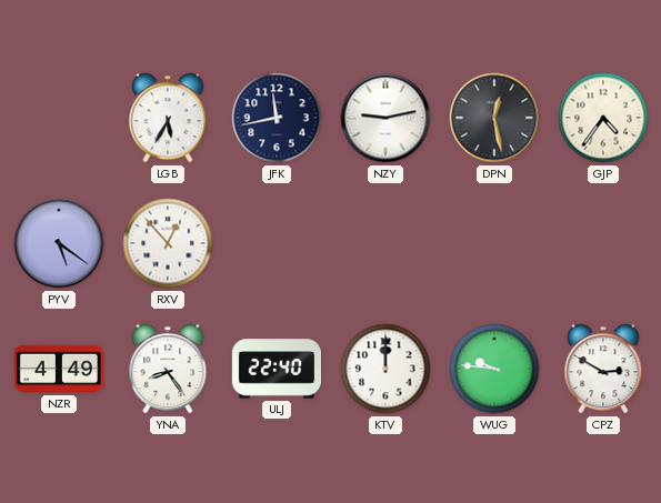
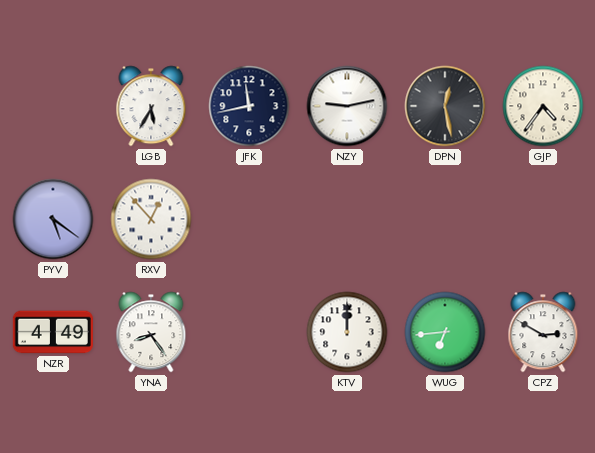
ULJ: 22:40 -> none
WUG: 9:46 -> 6:44
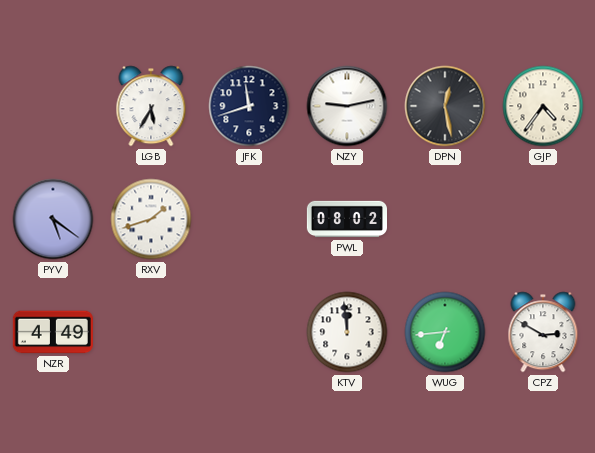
JFK: 11:43 -> 11:42
RXV: 12:53 -> 1:42
PWL: none -> 08:02
YNA: 8:24 -> none
KTV: 12:00 -> 11:59
